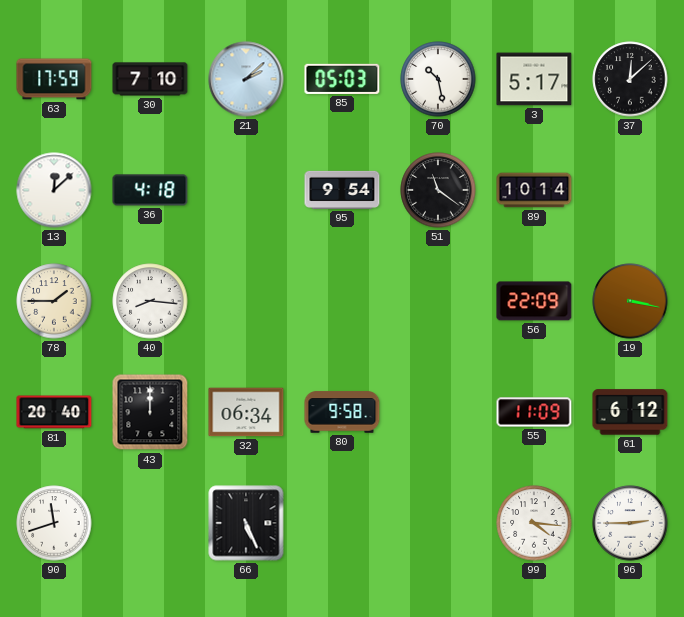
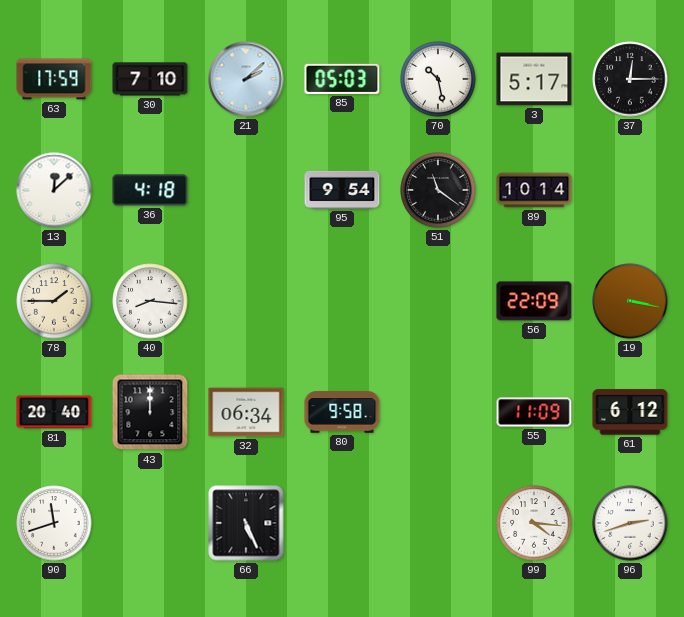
37: 12:08 -> 12:15
96: 2:45 -> 2:42
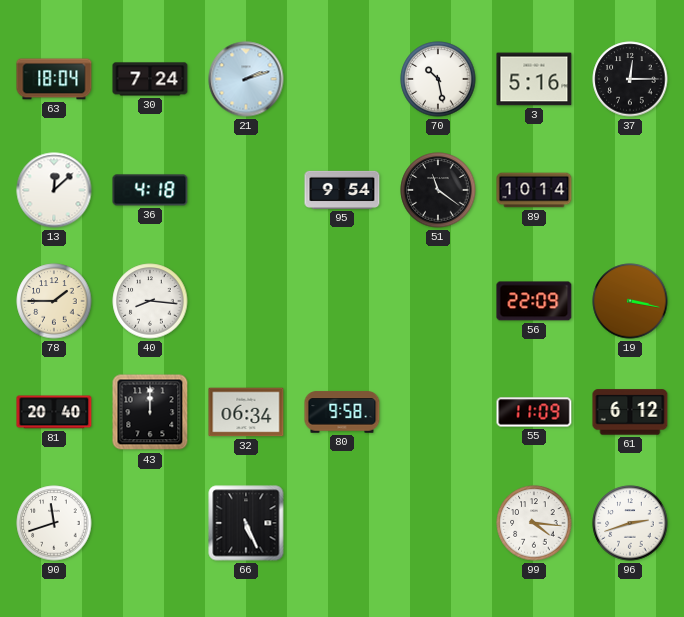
63: 17:59 -> 18:04
30: 7:10 -> 7:24
21: 2:08 -> 2:12
85: 05:03 -> none
3: 5:17 -> 5:16
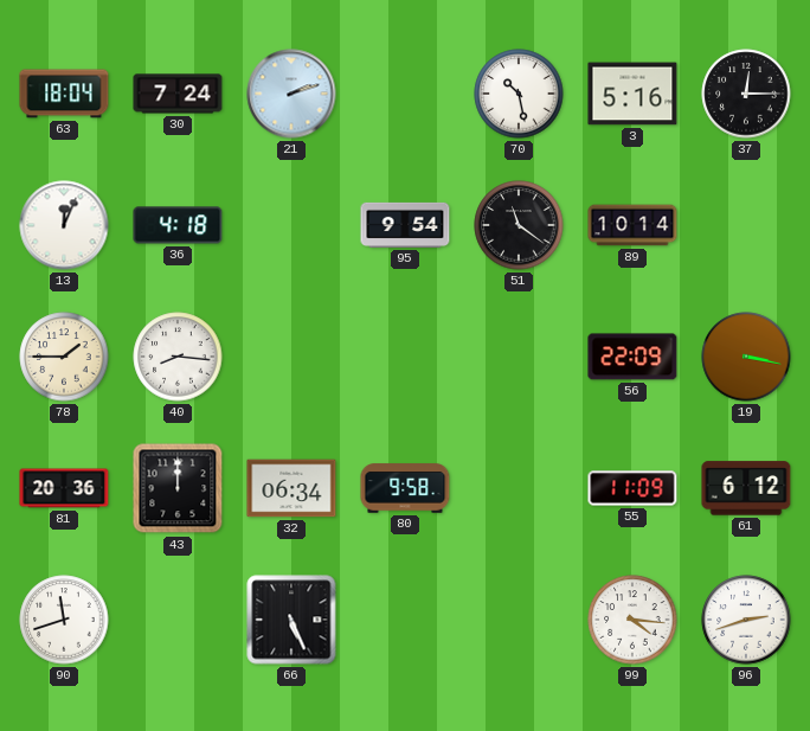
13: 12:08 -> 12:04
81: 20:40 -> 20:36
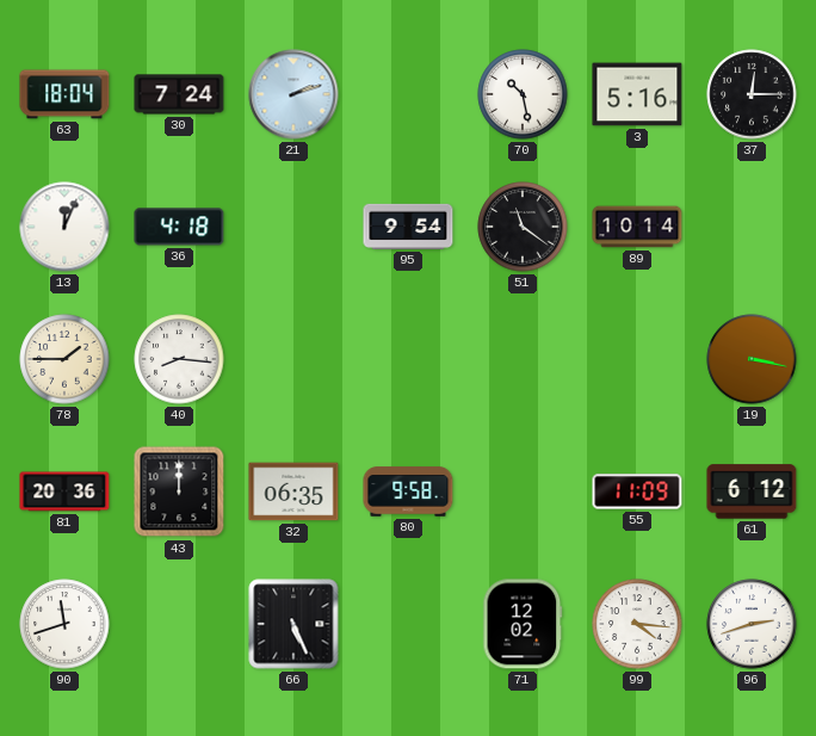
56: 22:09 -> none
32: 06:34 -> 06:35
71: none -> 12:02
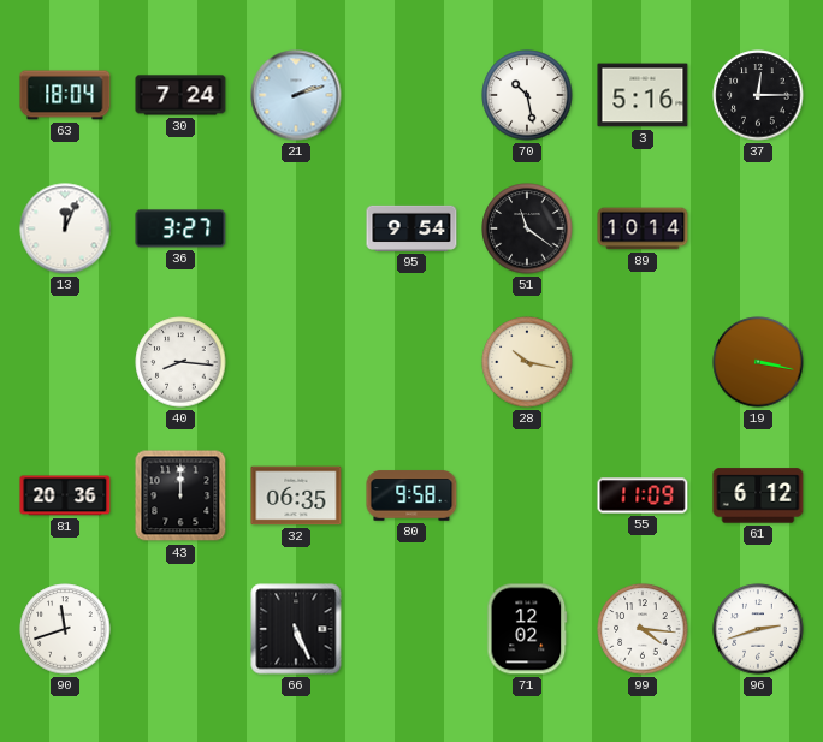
36: 4:18 -> 3:27
78: 1:45 -> none
28: none -> 10:17
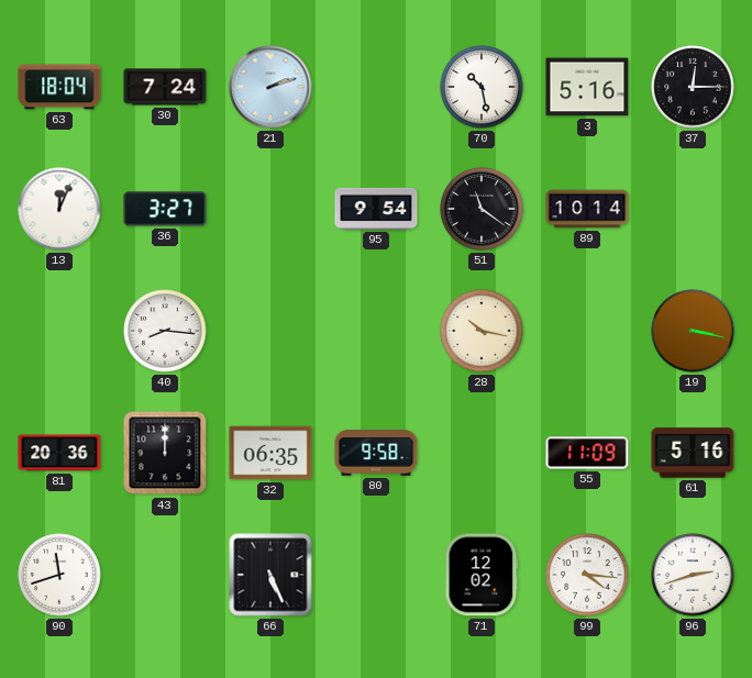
61: 6:12 -> 5:16
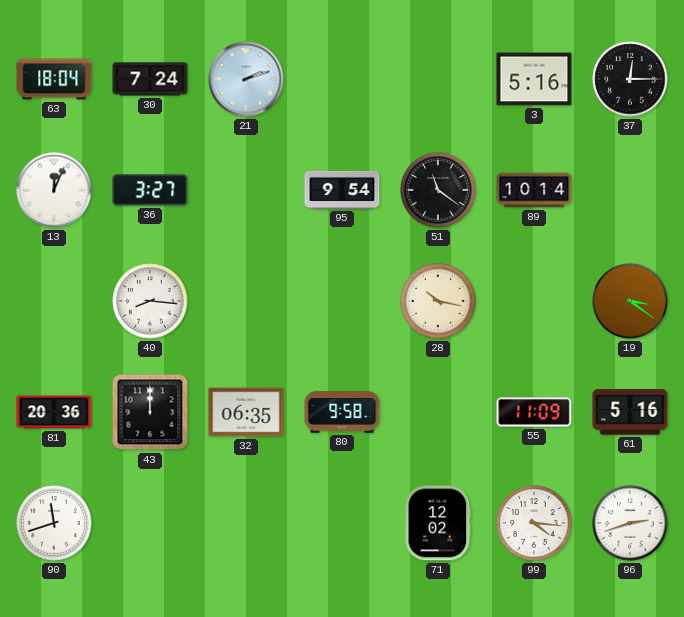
70: 10:28 -> none
19: 3:17 -> 3:21
66: 5:26 -> none
